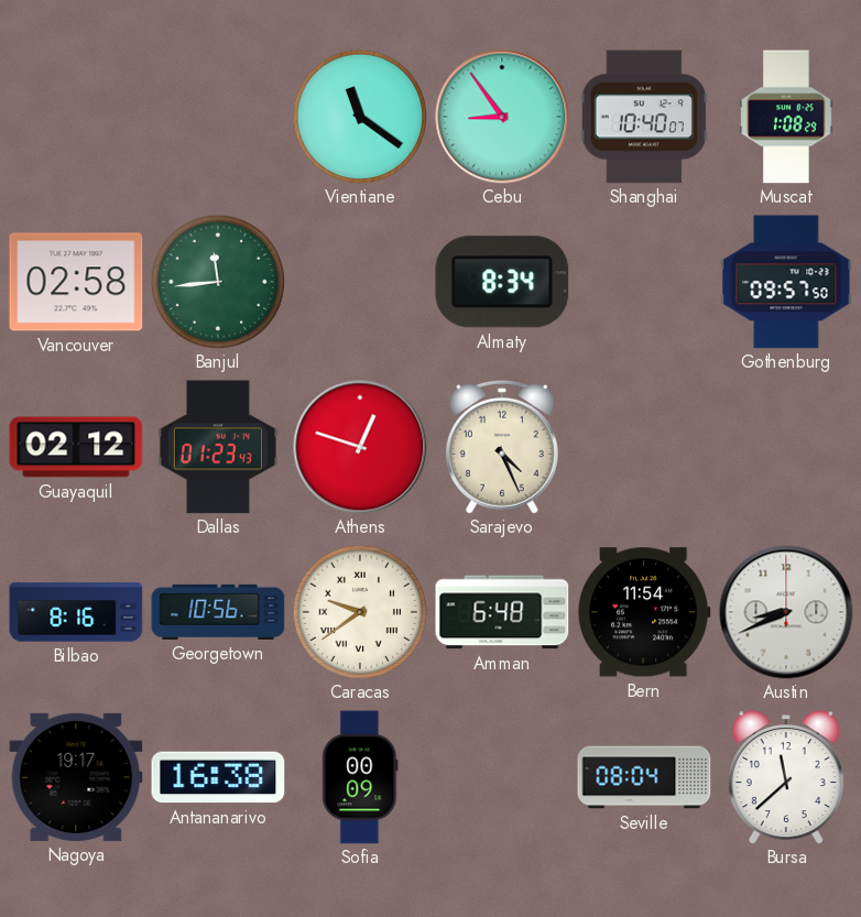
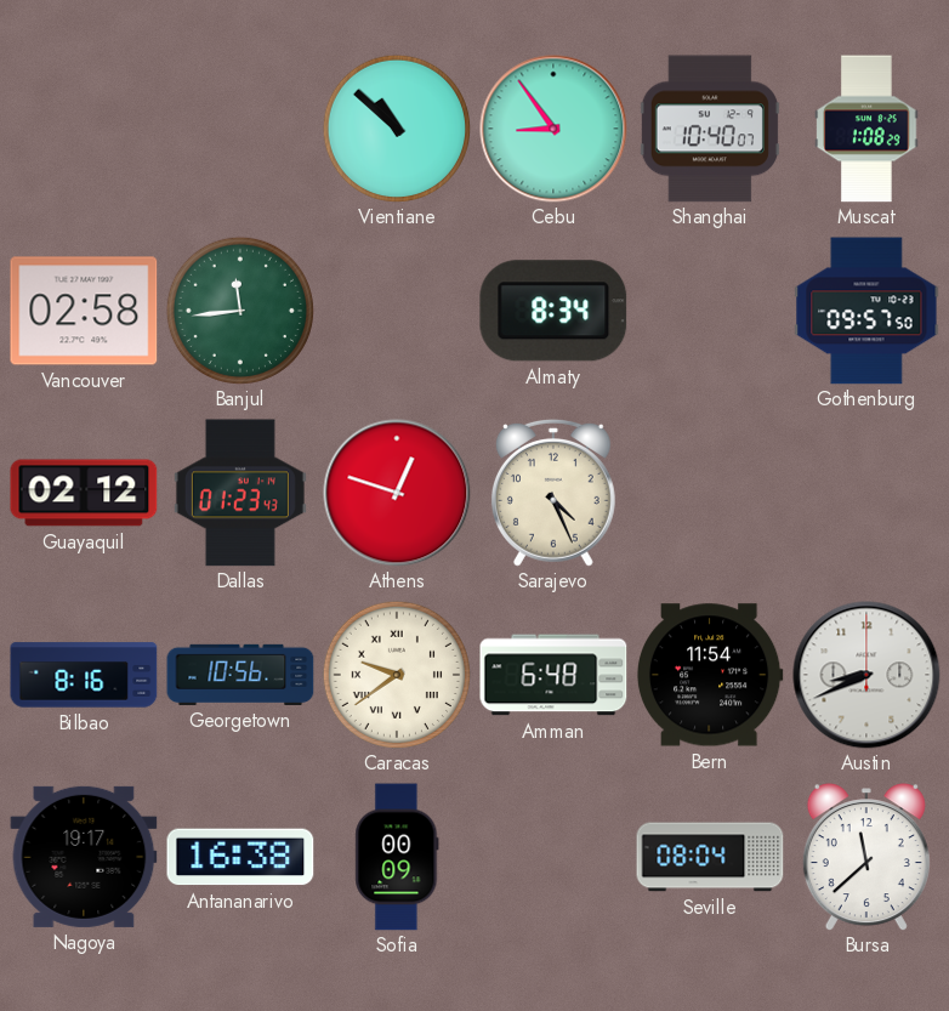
Vientiane: 11:21 -> 10:52
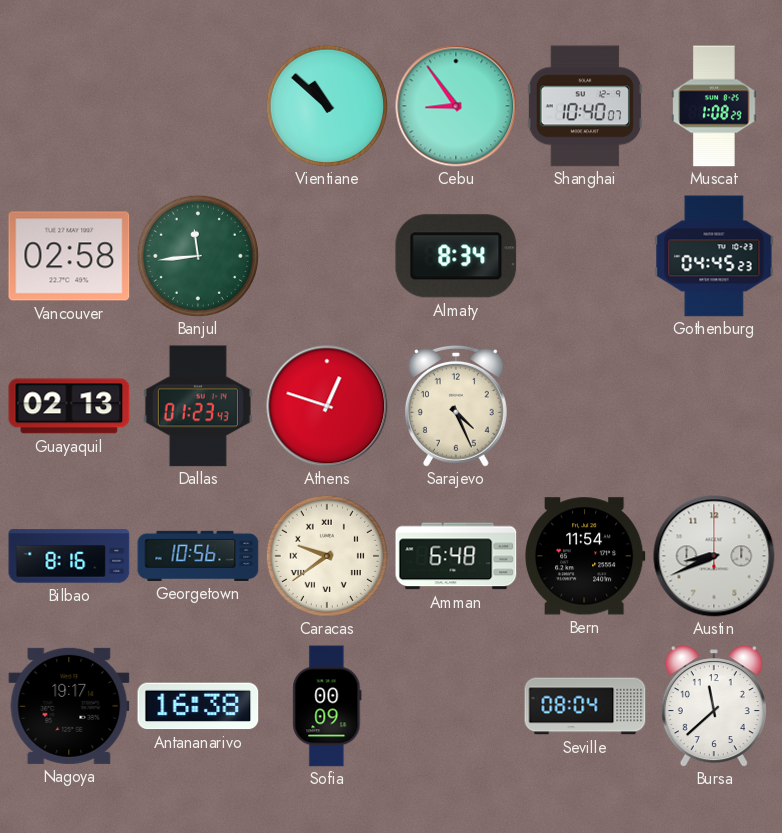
Gothenburg: 09:57 -> 04:45
Guayaquil: 02:12 -> 02:13
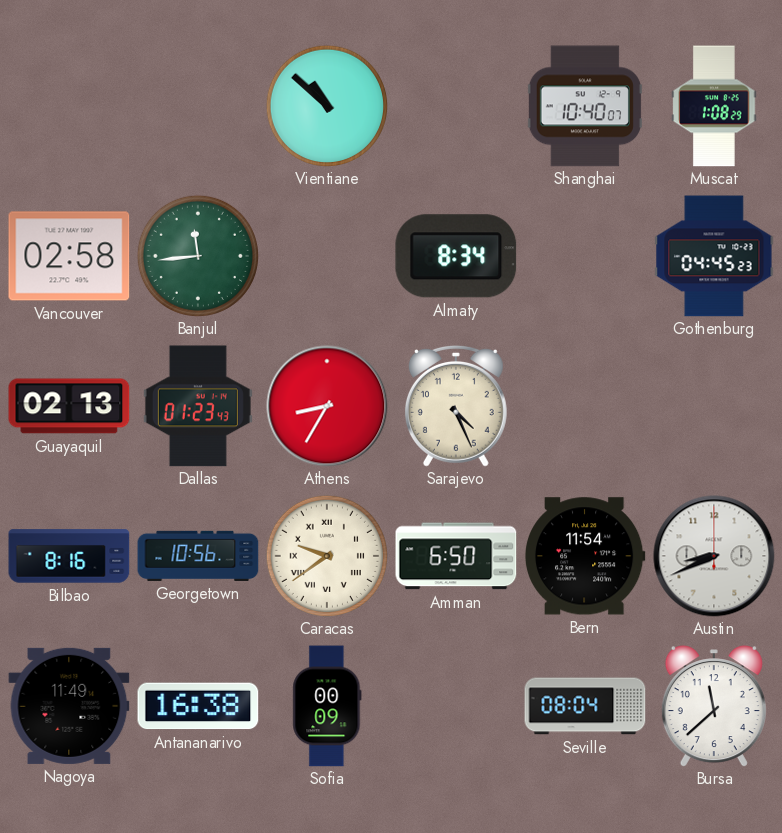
Cebu: 8:54 -> none
Athens: 12:48 -> 8:35
Amman: 6:48 -> 6:50
Nagoya: 19:17 -> 11:49
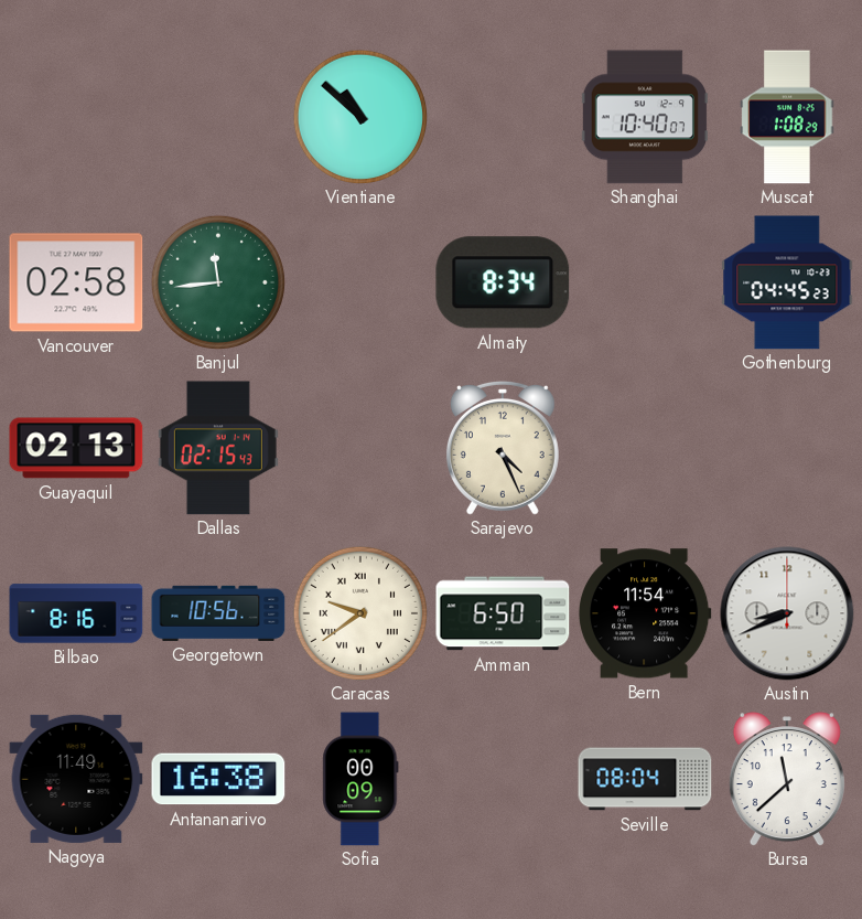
Dallas: 01:23 -> 02:15
Athens: 8:35 -> none
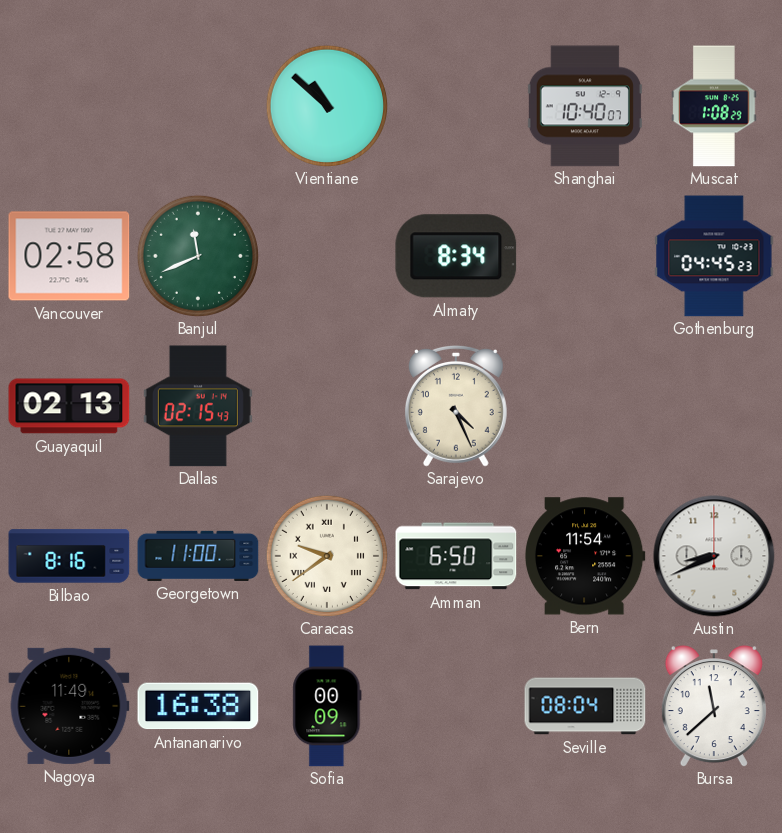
Banjul: 11:44 -> 11:41
Georgetown: 10:56 -> 11:00
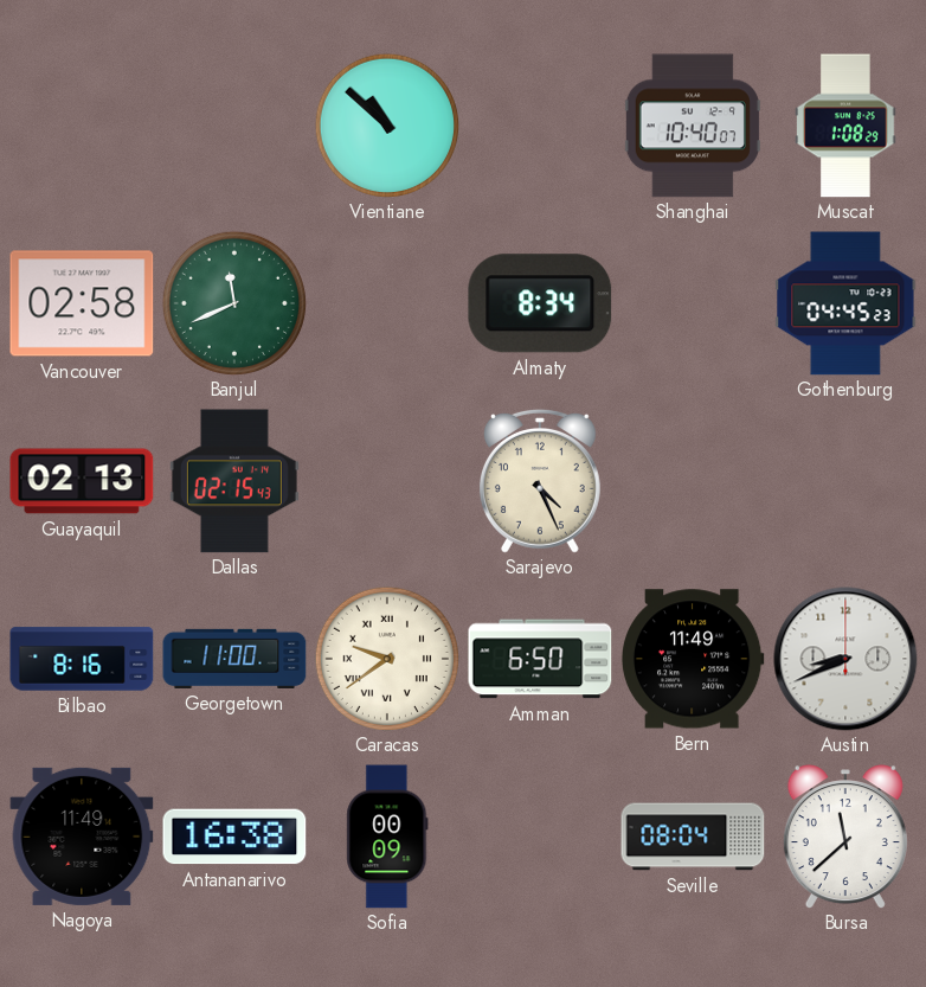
Bern: 11:54 -> 11:49
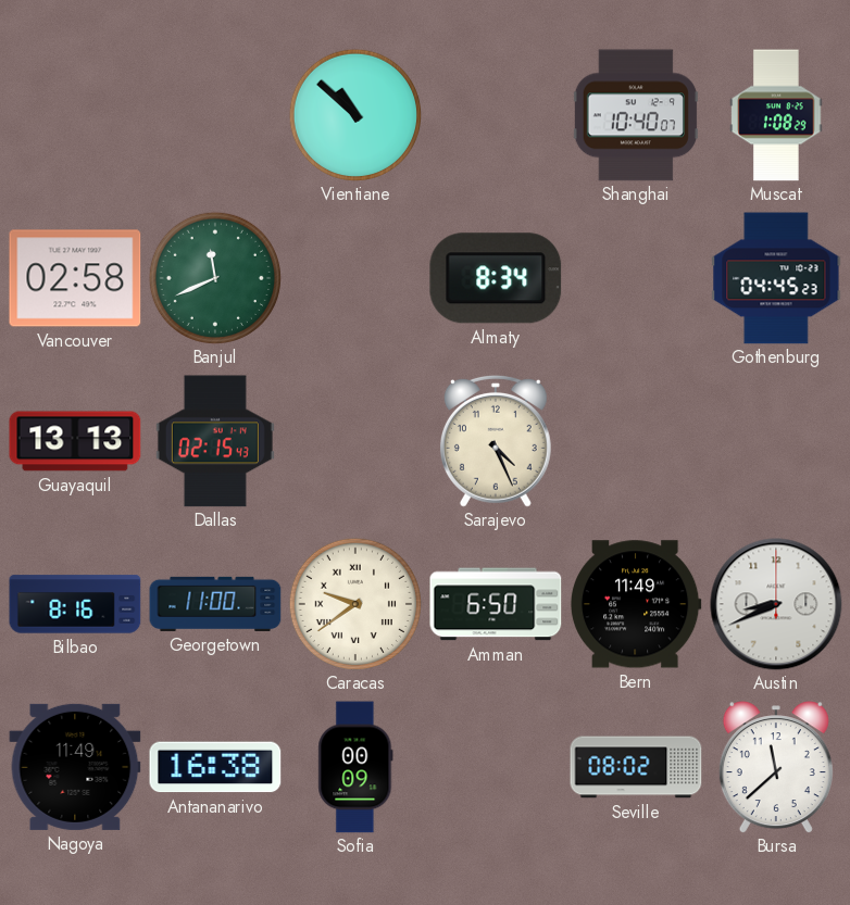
Guayaquil: 02:13 -> 13:13
Seville: 08:04 -> 08:02
